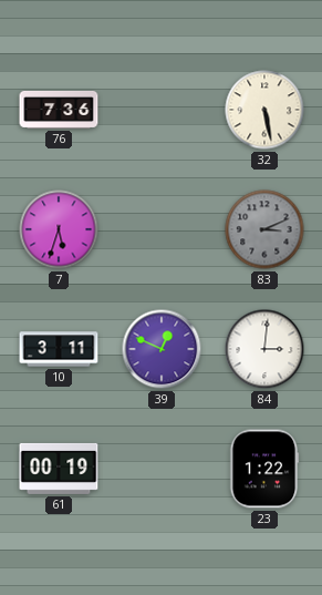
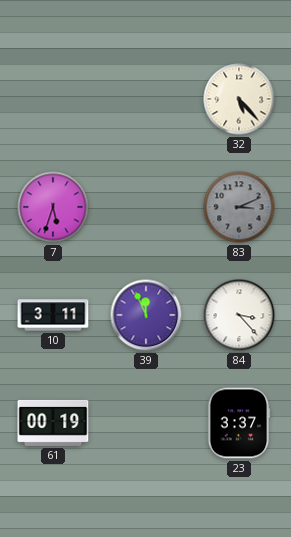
76: 7:36 -> none
32: 5:28 -> 5:23
39: 12:49 -> 11:56
84: 3:01 -> 3:23
23: 1:22 -> 3:37
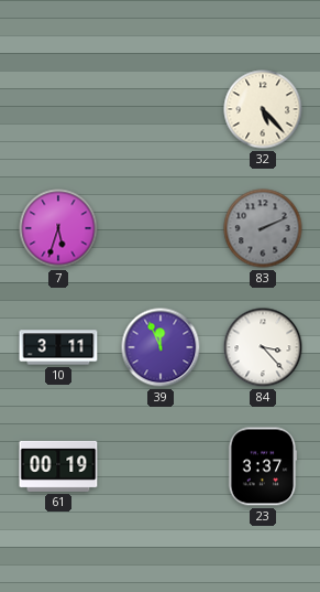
83: 3:11 -> 2:11
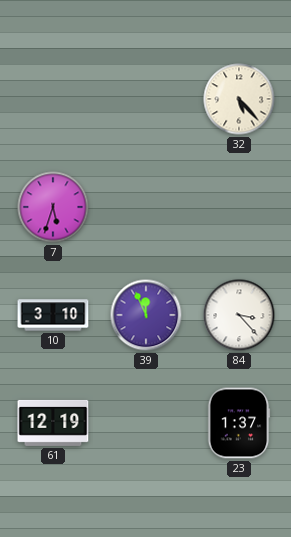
83: 2:11 -> none
10: 3:11 -> 3:10
61: 00:19 -> 12:19
23: 3:37 -> 1:37
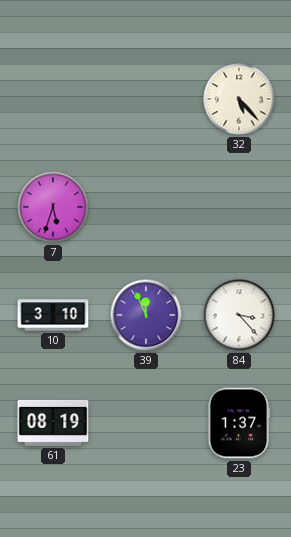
61: 12:19 -> 08:19
